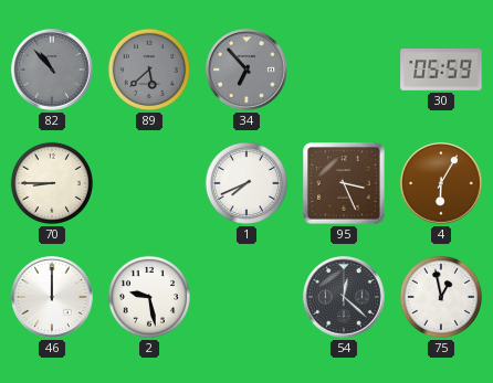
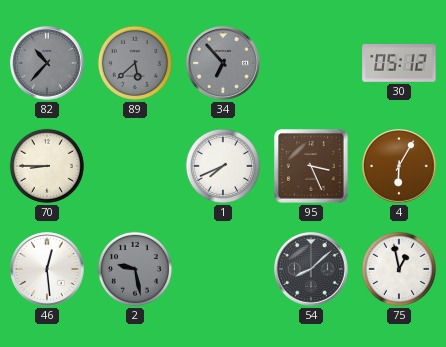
82: 10:53 -> 10:37
30: 05:59 -> 05:12
46: 12:00 -> 12:29
2 dial: white -> grey
54: 12:22 -> 8:08
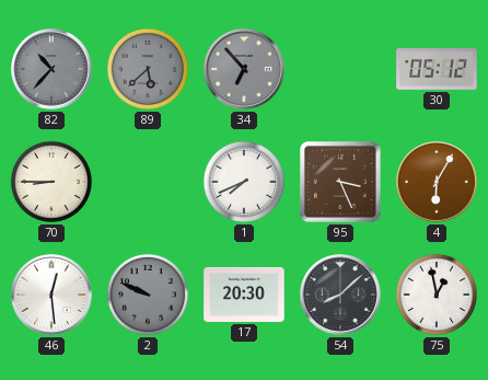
2: 9:28 -> 9:49
17: none -> 20:30
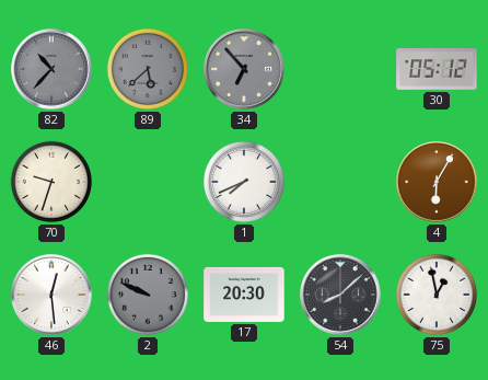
70: 8:45 -> 9:33
95: 3:26 -> none
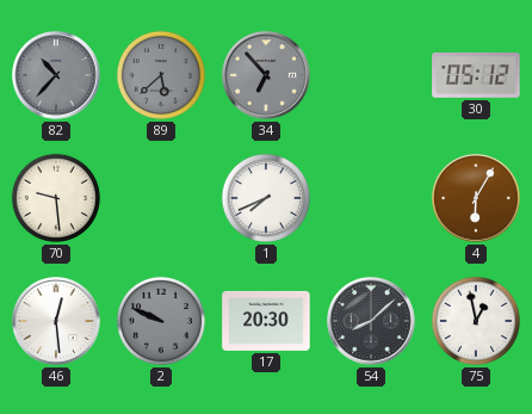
70: 9:33 -> 9:29
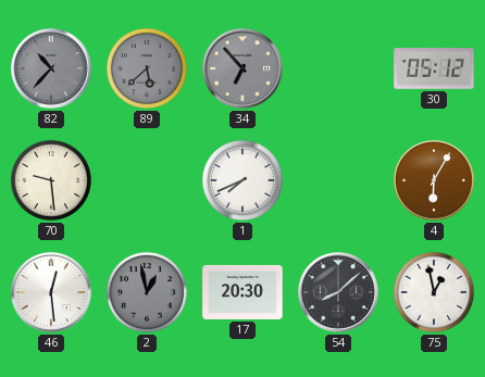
2: 9:49 -> 12:58
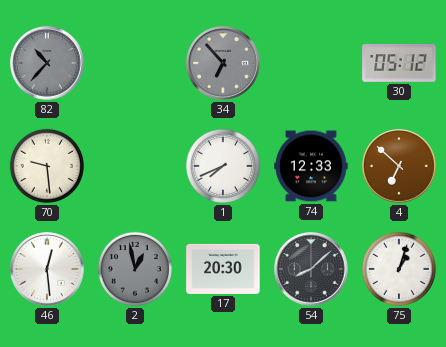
89: 5:38 -> none
74: none -> 12:33
4: 6:05 -> 6:52
75: 12:58 -> 1:03
